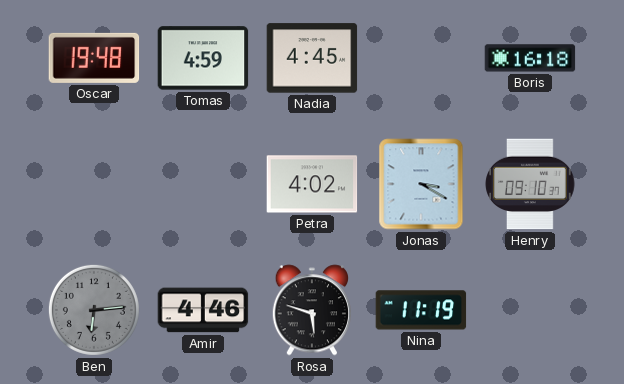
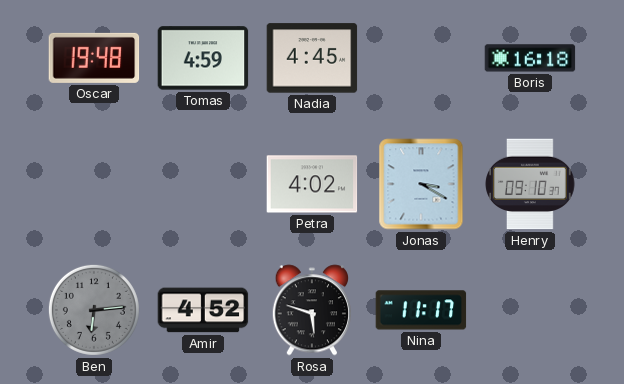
Amir: 4:46 -> 4:52
Nina: 11:19 -> 11:17
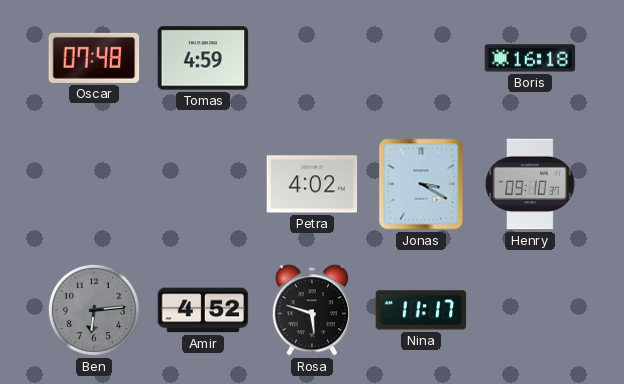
Oscar: 19:48 -> 07:48
Nadia: 4:45 -> none
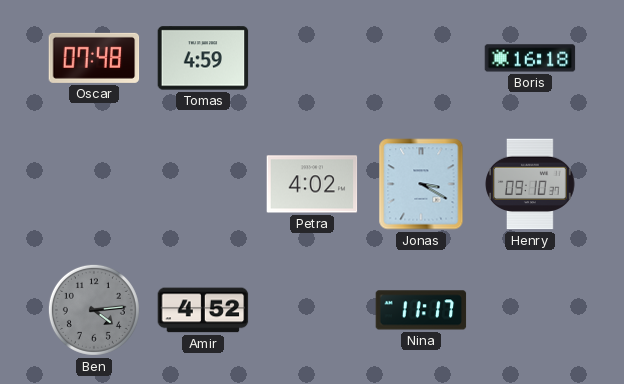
Ben: 6:14 -> 4:14
Rosa: 5:48 -> none
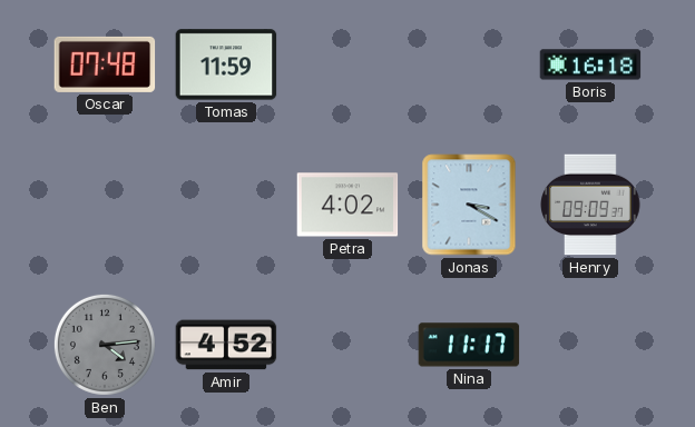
Tomas: 4:59 -> 11:59
Henry: 09:10 -> 09:09
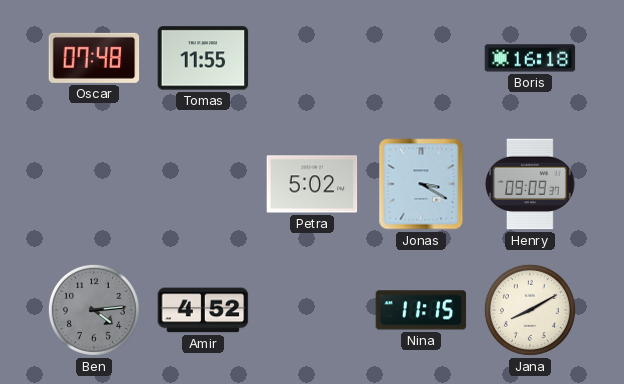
Tomas: 11:59 -> 11:55
Petra: 4:02 -> 5:02
Nina: 11:17 -> 11:15
Jana: none -> 8:10
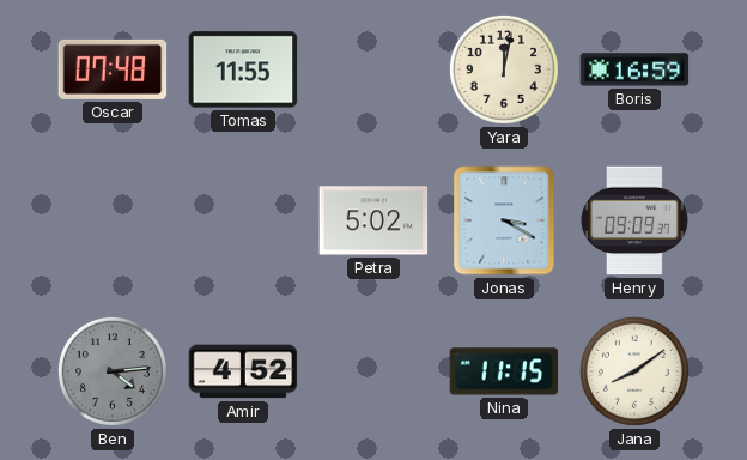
Yara: none -> 12:02
Boris: 16:18 -> 16:59
Jana: 8:10 -> 8:09
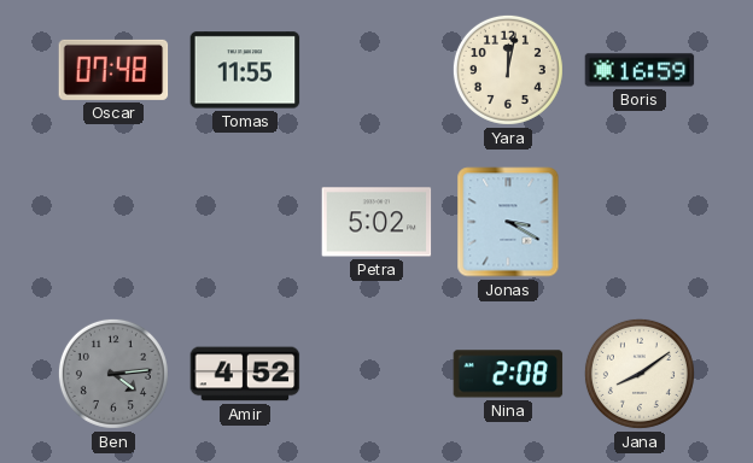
Henry: 09:09 -> none
Nina: 11:15 -> 2:08
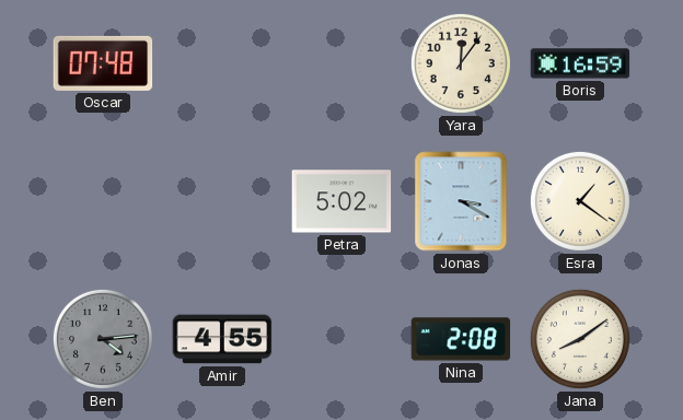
Tomas: 11:55 -> none
Yara: 12:02 -> 12:06
Esra: none -> 1:21
Amir: 4:52 -> 4:55
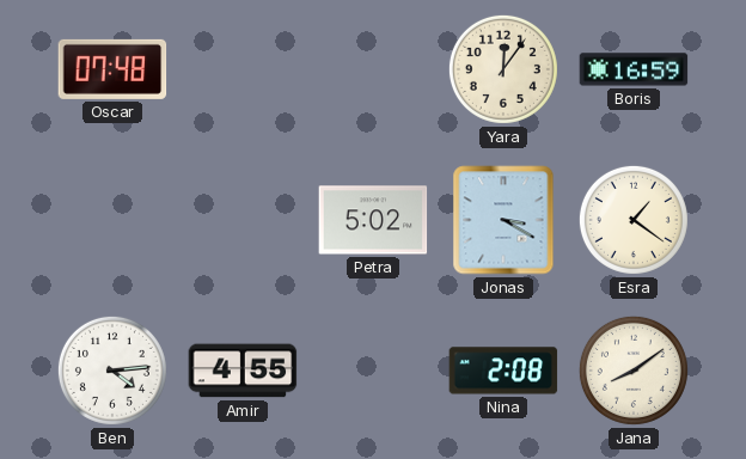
Ben dial: grey -> white
